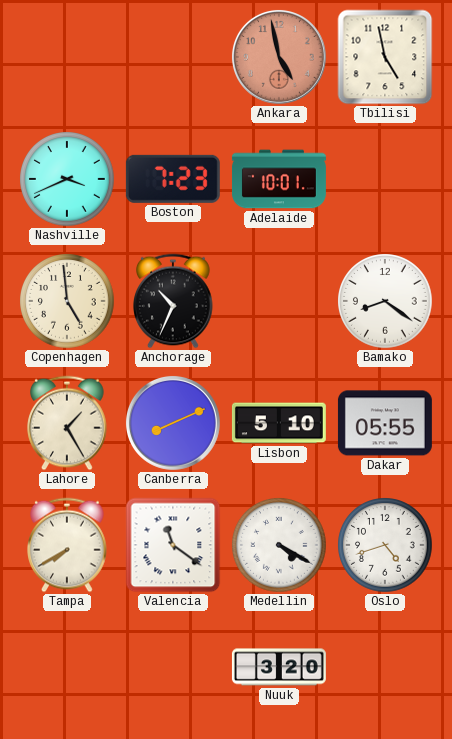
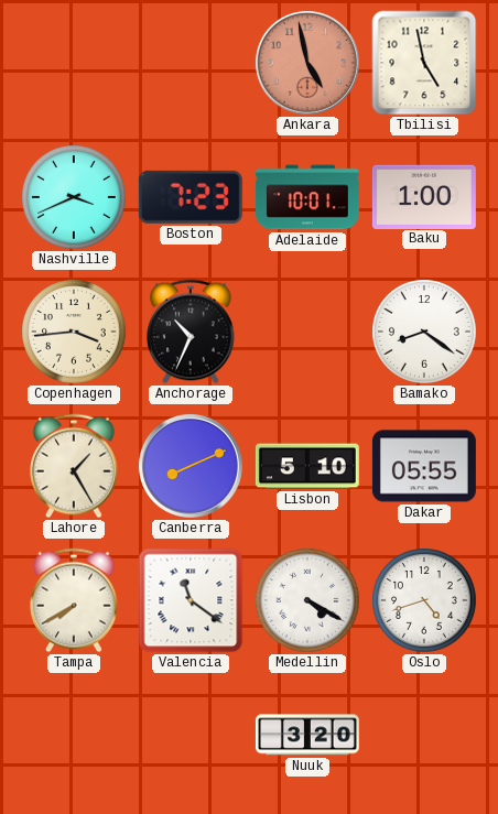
Baku: none -> 1:00
Copenhagen: 4:59 -> 3:44
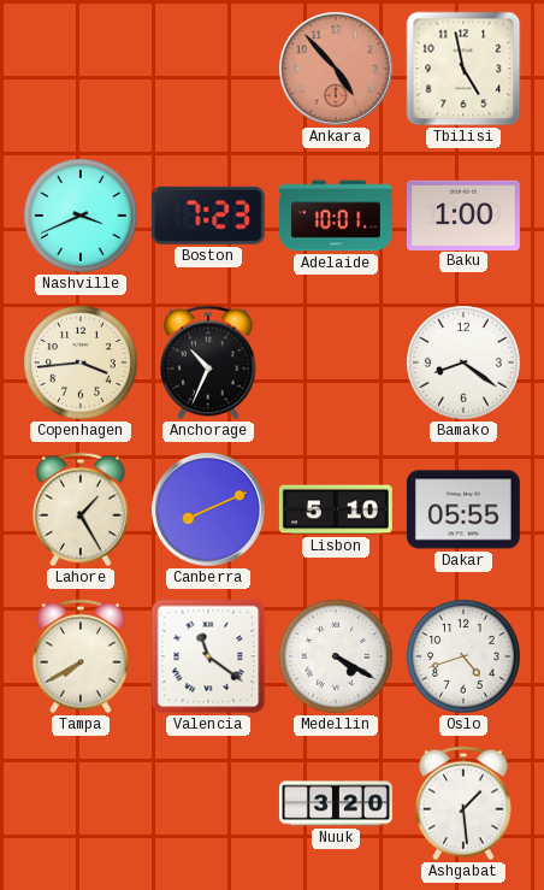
Ankara: 4:58 -> 4:53
Ashgabat: none -> 1:29
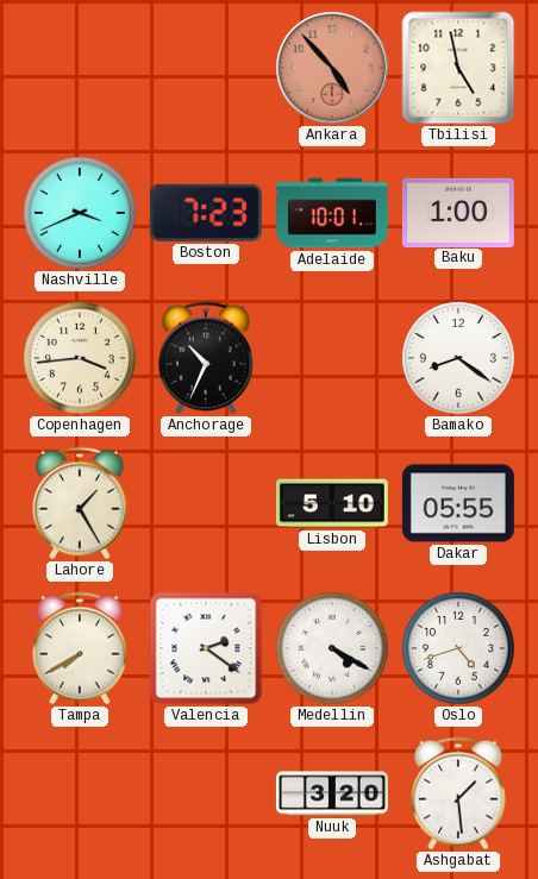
Canberra: 8:11 -> none
Valencia: 11:21 -> 2:21
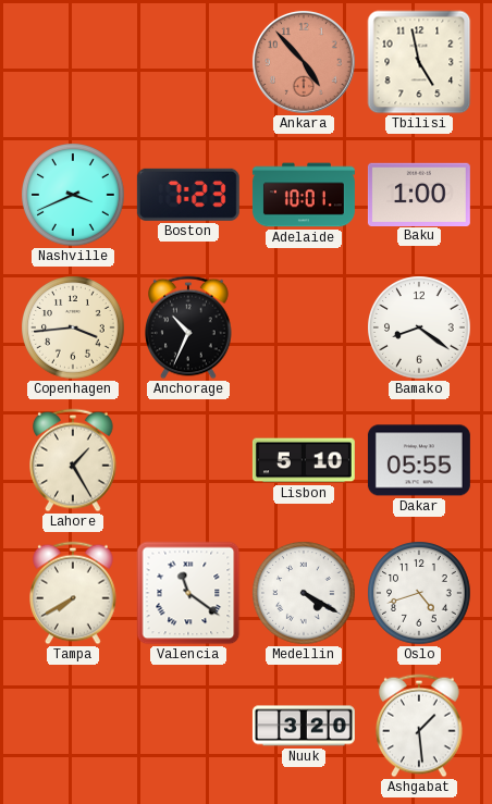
Valencia: 2:21 -> 11:21
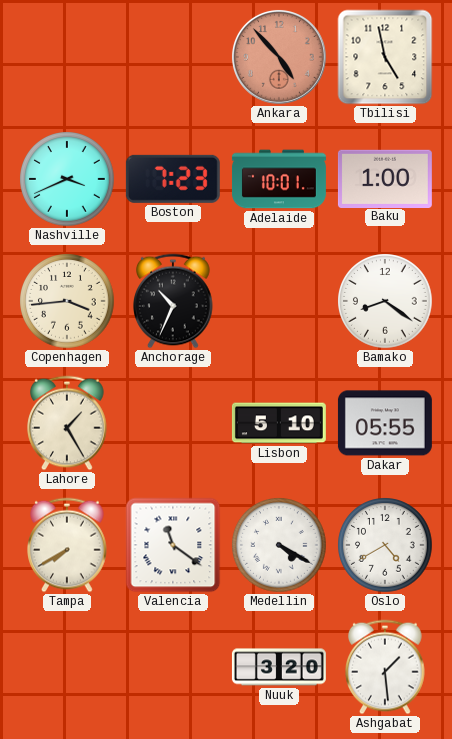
Oslo: 4:42 -> 4:40
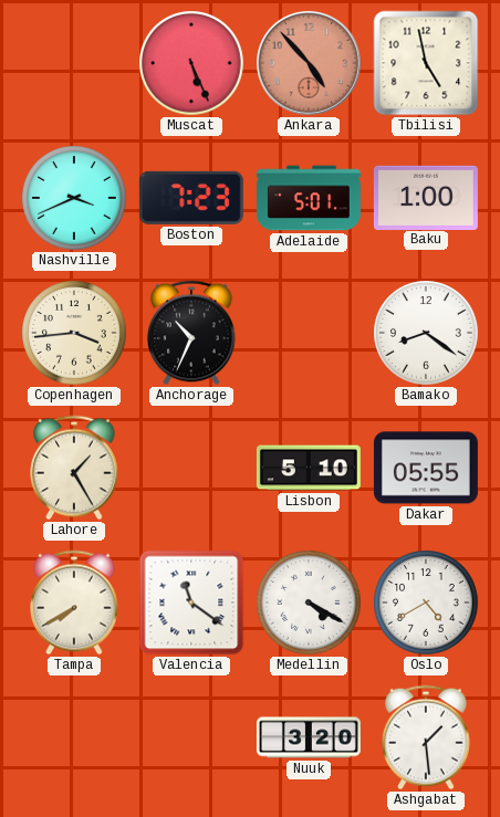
Muscat: none -> 5:26
Adelaide: 10:01 -> 5:01
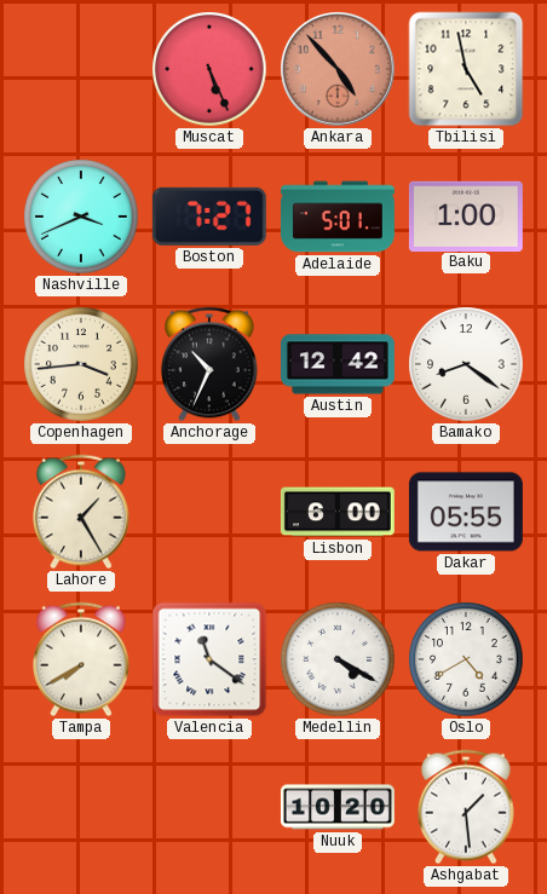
Boston: 7:23 -> 7:27
Austin: none -> 12:42
Lisbon: 5:10 -> 6:00
Nuuk: 3:20 -> 10:20
